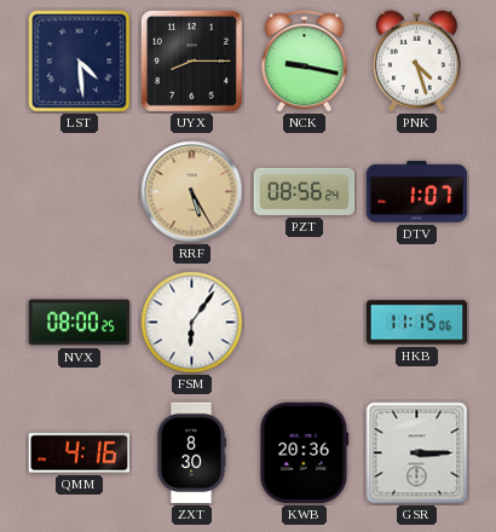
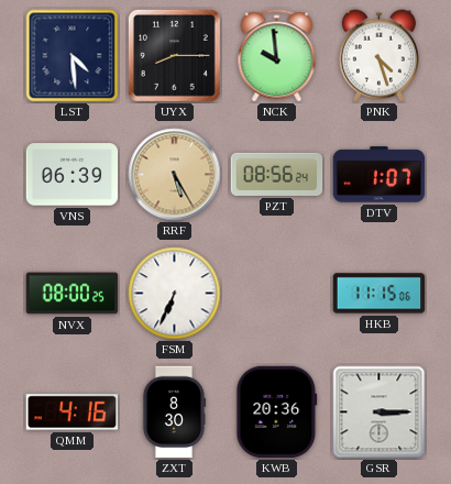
NCK: 9:17 -> 9:59
VNS: none -> 06:39
FSM: 6:06 -> 6:34
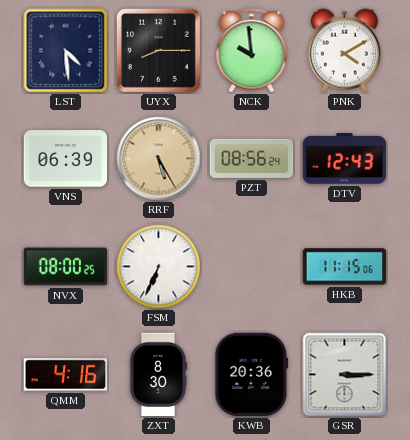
PNK: 4:27 -> 4:10
DTV: 1:07 -> 12:43
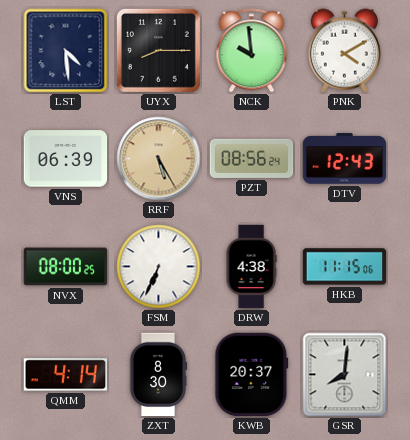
DRW: none -> 4:38
QMM: 4:16 -> 4:14
KWB: 20:36 -> 20:37
GSR: 3:15 -> 8:01
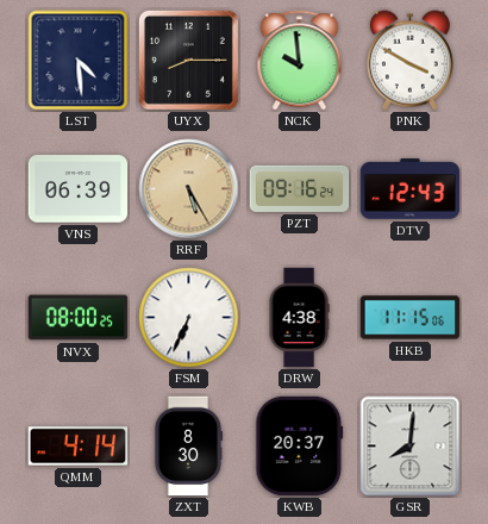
PNK: 4:10 -> 3:50
PZT: 08:56 -> 09:16
